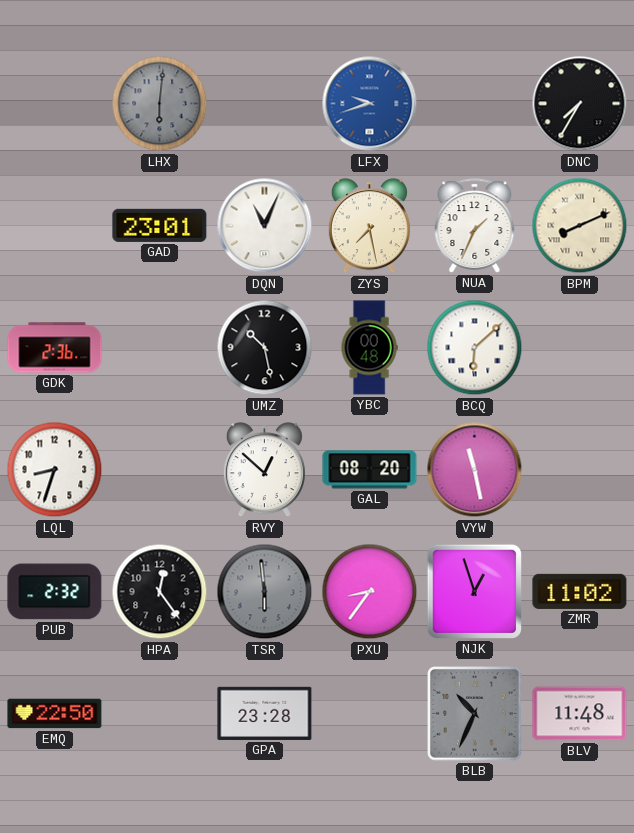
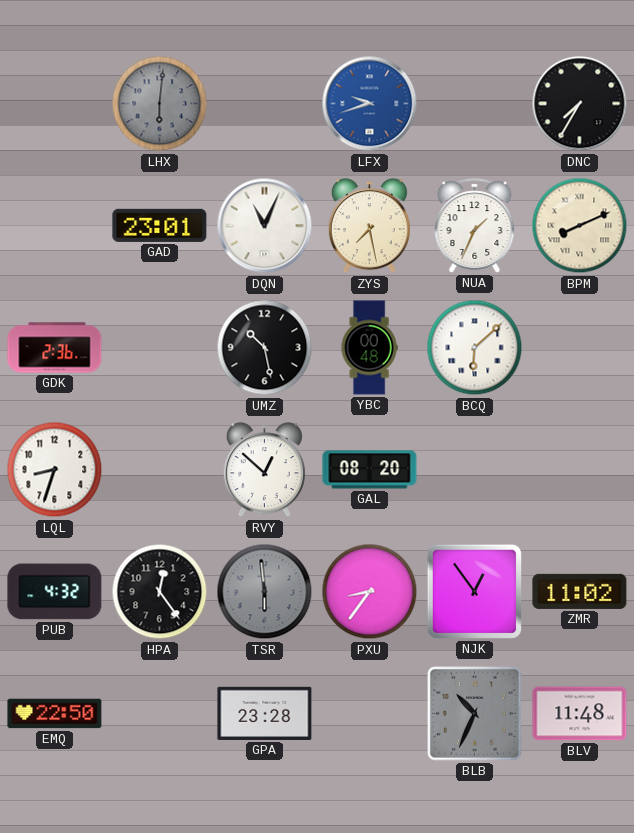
VYW: 11:28 -> none
PUB: 2:32 -> 4:32
NJK: 12:57 -> 12:54
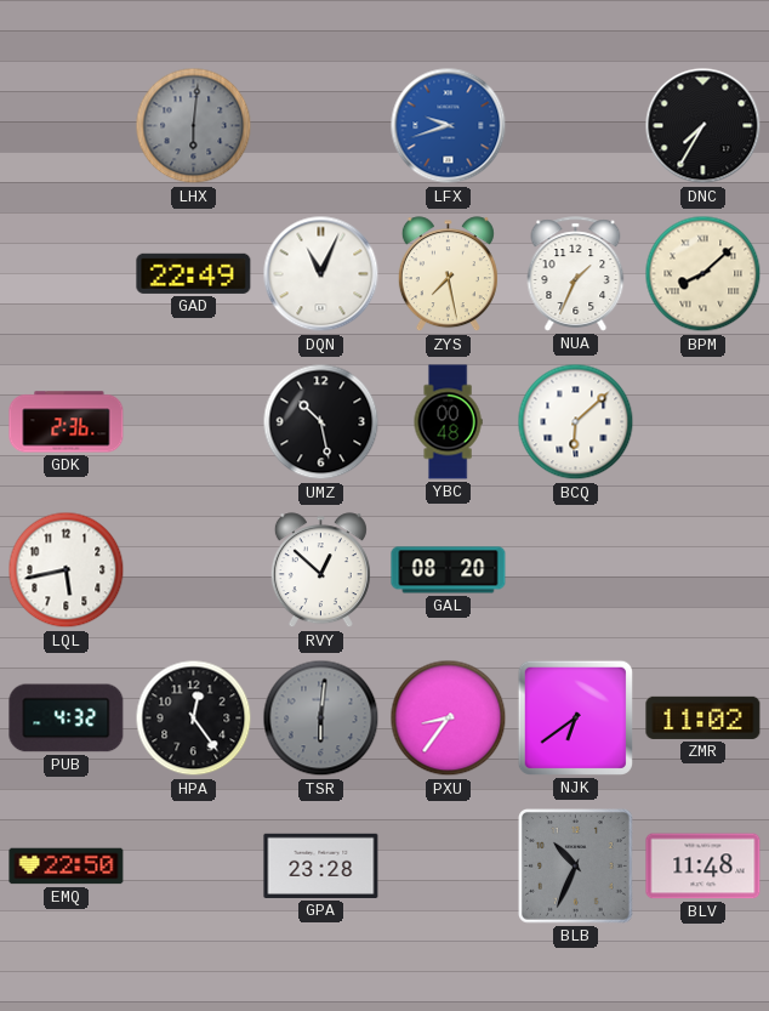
GAD: 23:01 -> 22:49
BPM: 8:11 -> 8:08
LQL: 8:33 -> 5:43
TSR: 5:59 -> 6:01
NJK: 12:54 -> 6:39
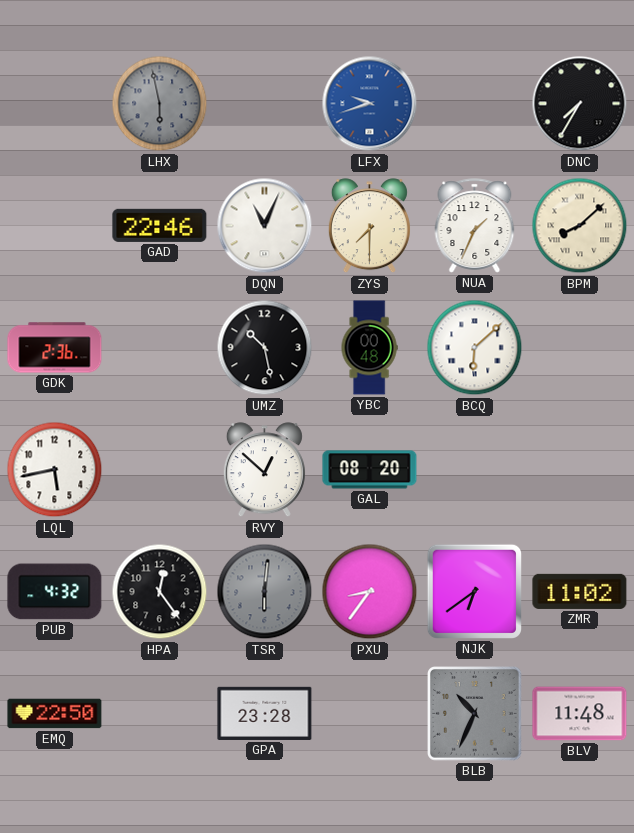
LHX: 6:01 -> 5:58
GAD: 22:49 -> 22:46
ZYS: 7:28 -> 7:30
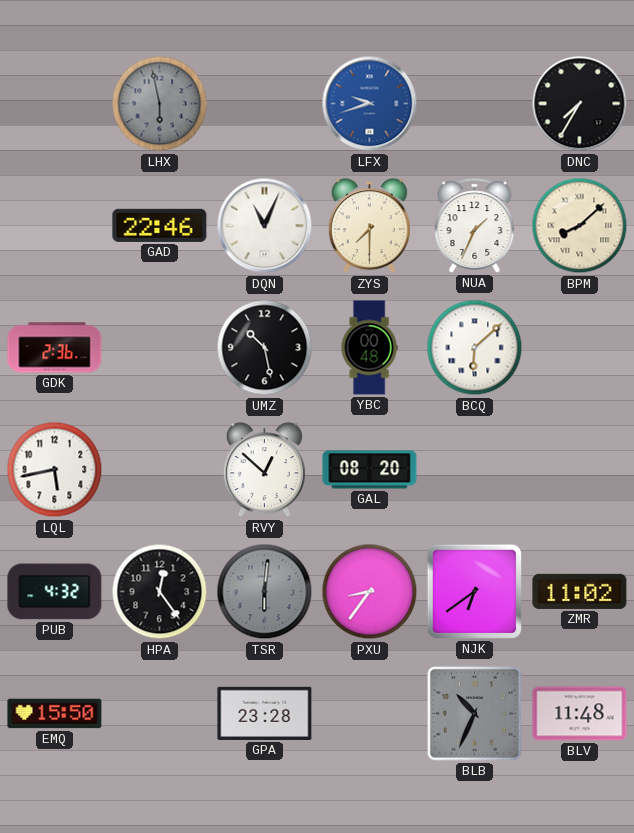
EMQ: 22:50 -> 15:50
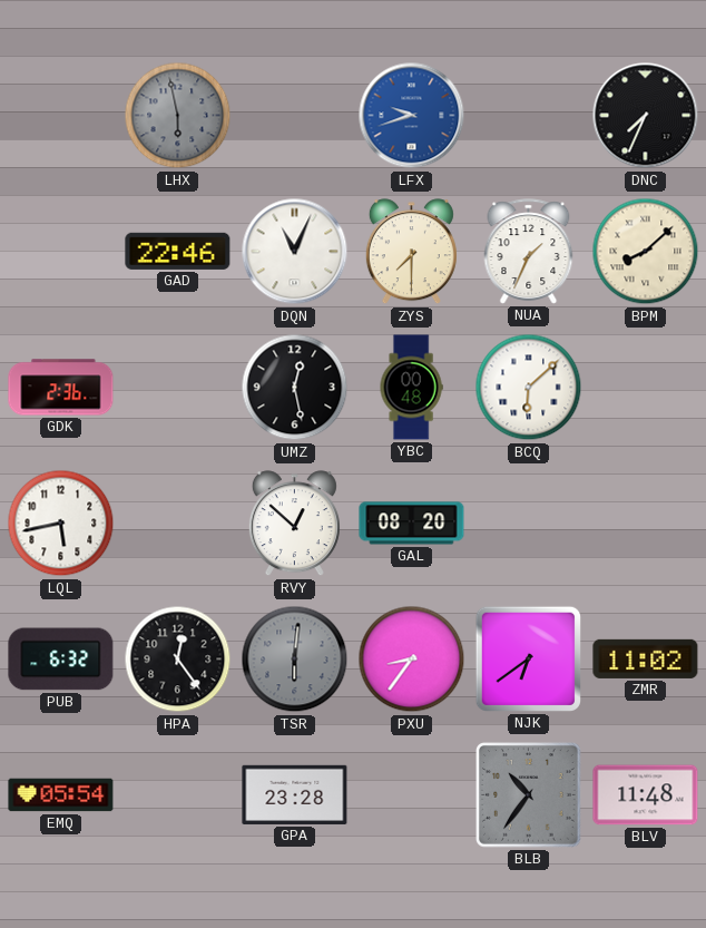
DNC: 7:35 -> 7:34
UMZ: 10:28 -> 12:28
PUB: 4:32 -> 6:32
EMQ: 15:50 -> 05:54
BLB: 10:34 -> 10:36
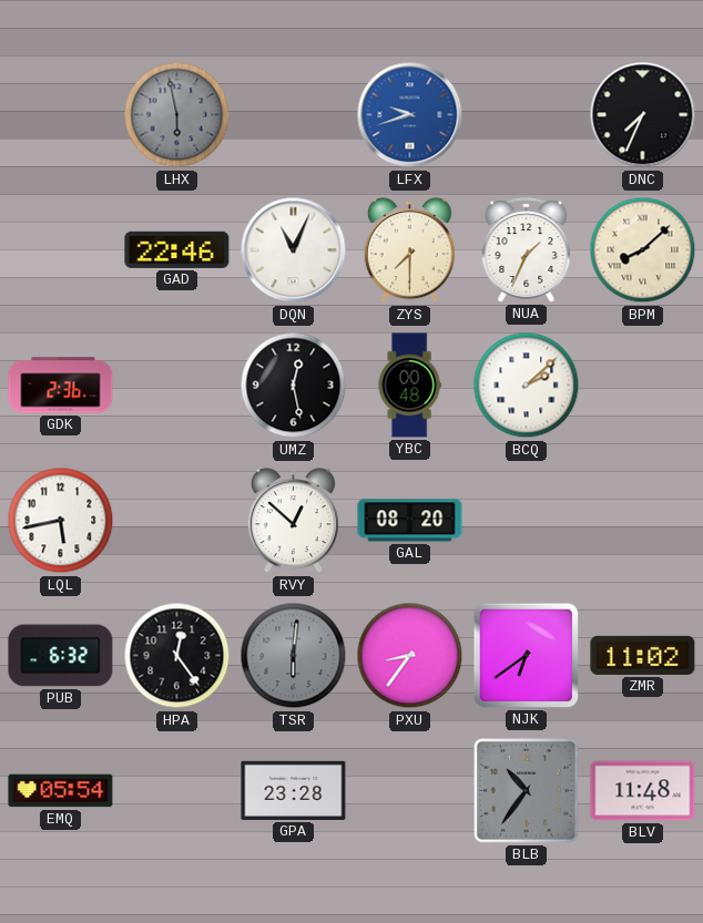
BCQ: 6:08 -> 2:08
